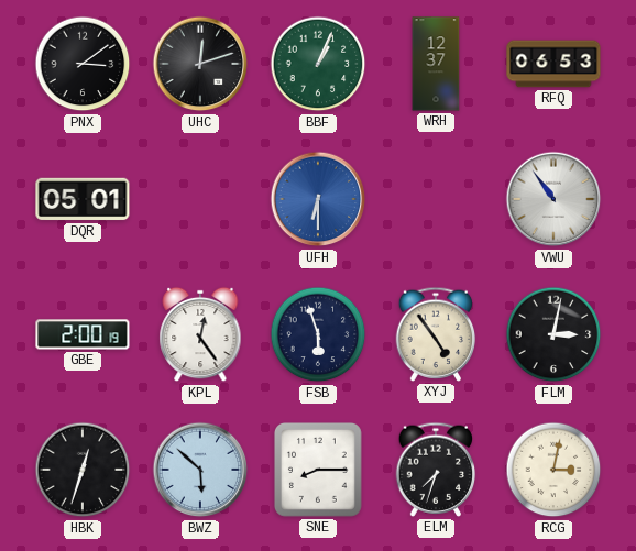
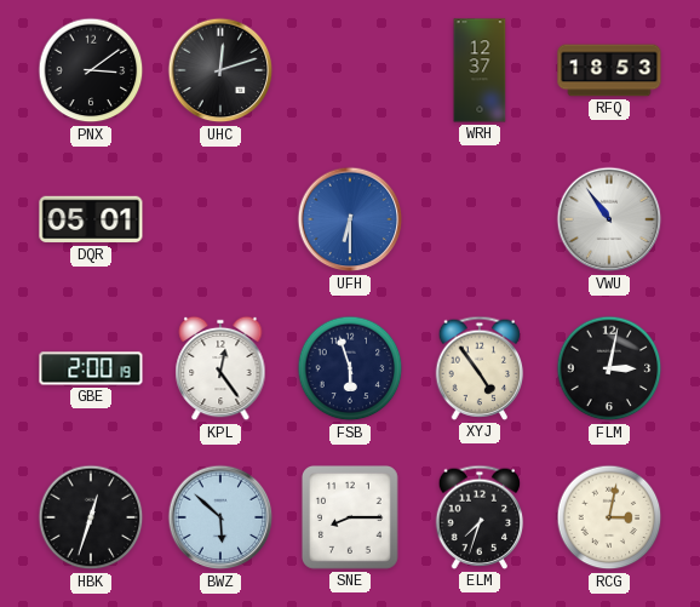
BBF: 1:04 -> none
RFQ: 06:53 -> 18:53
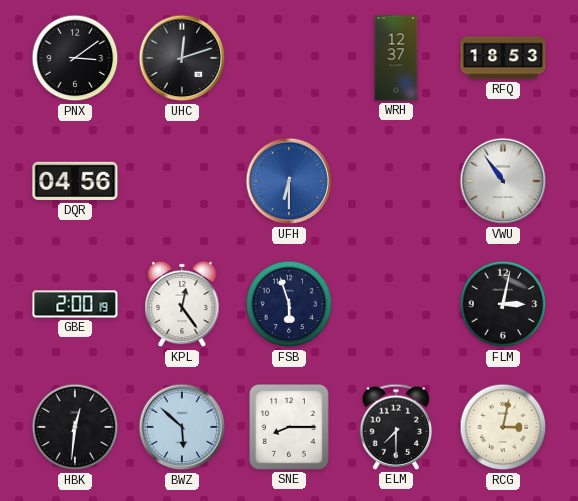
DQR: 05:01 -> 04:56
XYJ: 4:54 -> none
HBK: 12:33 -> 12:31
ELM: 7:33 -> 7:30
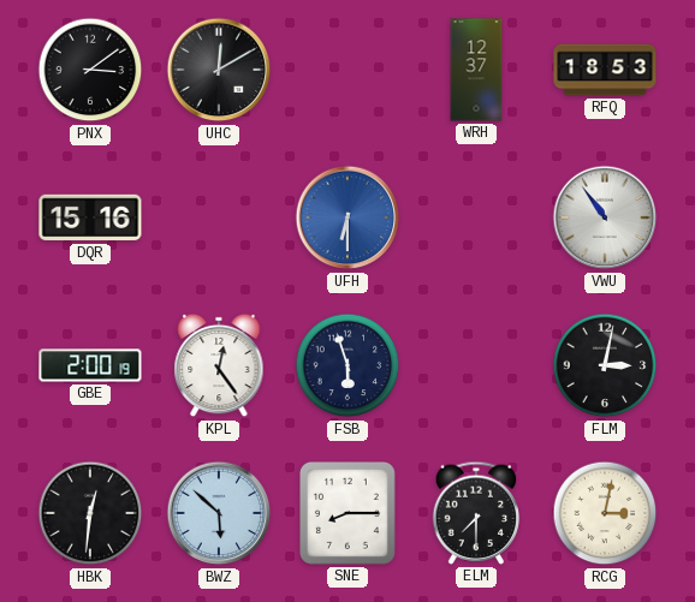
UHC: 12:12 -> 12:10
DQR: 04:56 -> 15:16
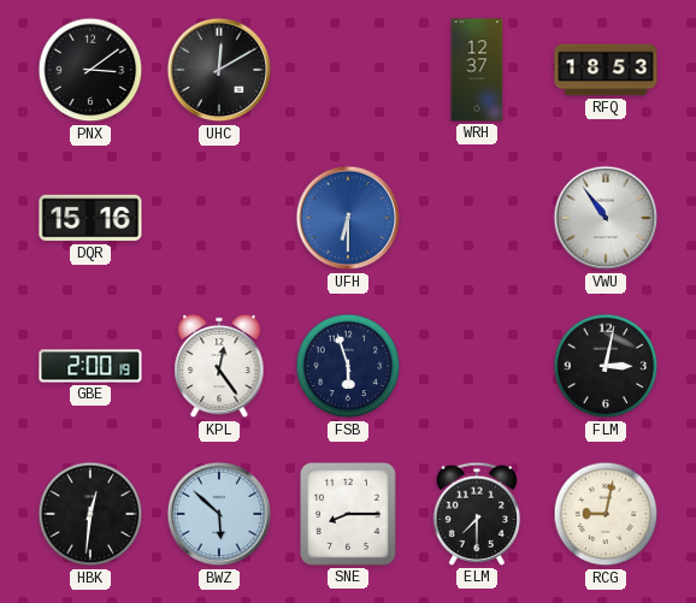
RCG: 3:02 -> 9:02
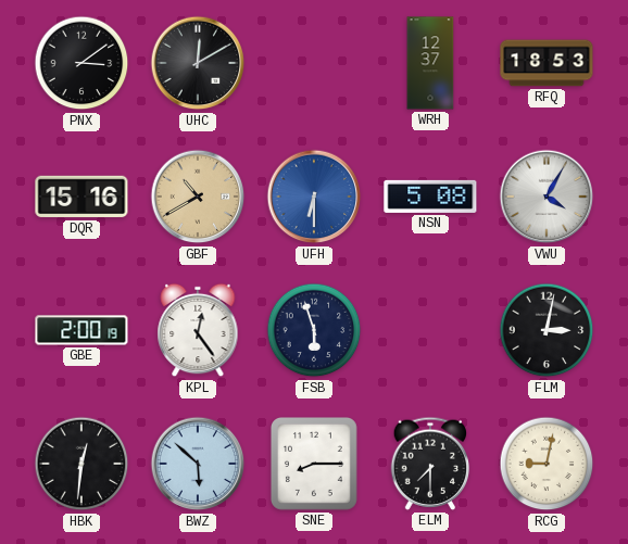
GBF: none -> 10:40
NSN: none -> 5:08
VWU: 10:54 -> 4:05
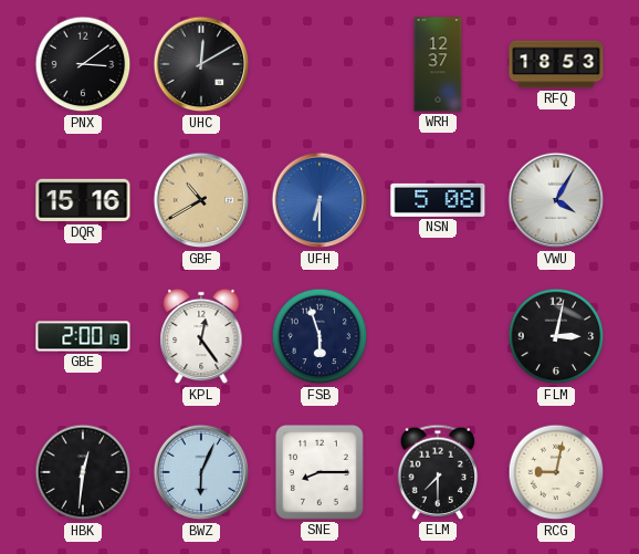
BWZ: 5:52 -> 6:04
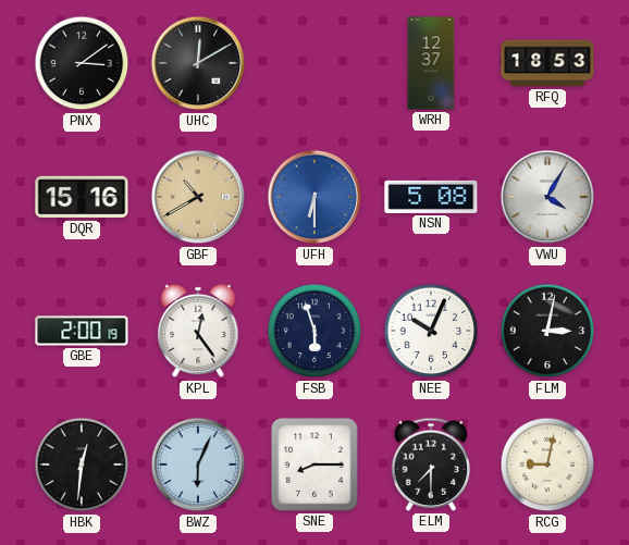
NEE: none -> 10:04
